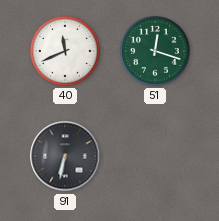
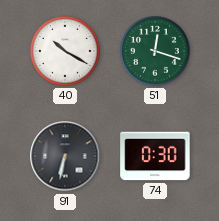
40: 11:41 -> 10:20
74: none -> 0:30
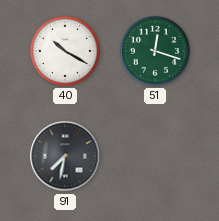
91: 6:32 -> 7:32
74: 0:30 -> none
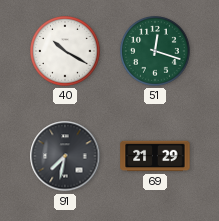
69: none -> 21:29
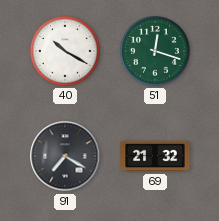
91: 7:32 -> 7:20
69: 21:29 -> 21:32
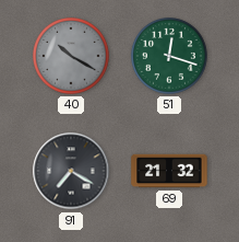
40 dial: white -> grey
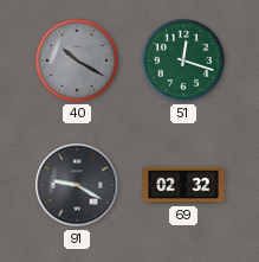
91: 7:20 -> 9:20
69: 21:32 -> 02:32
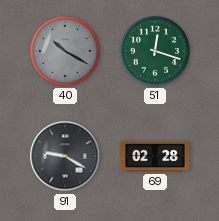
69: 02:32 -> 02:28
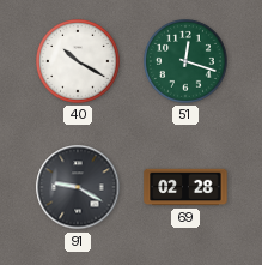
40 dial: grey -> white
